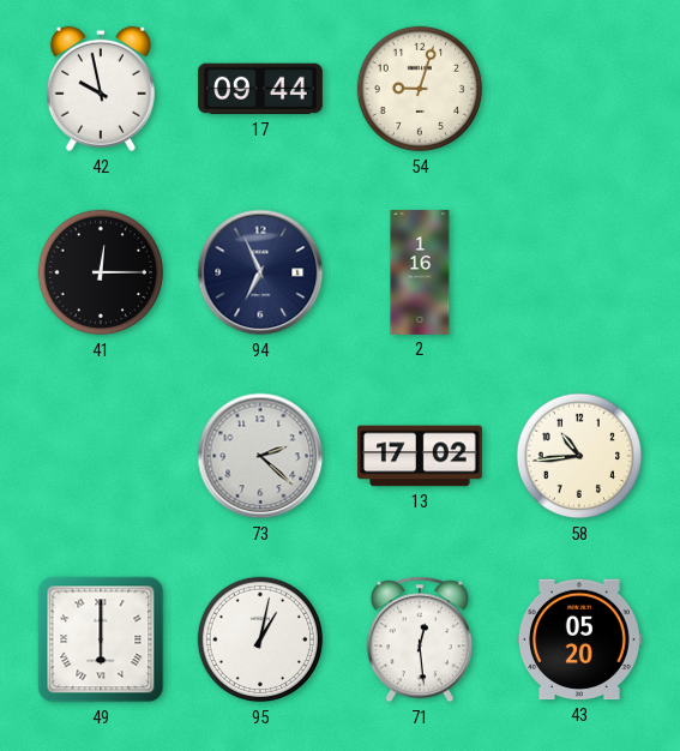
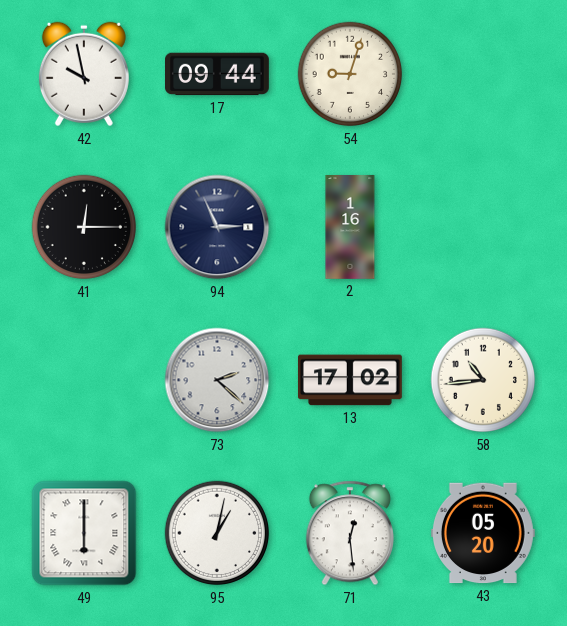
94: 6:56 -> 2:56
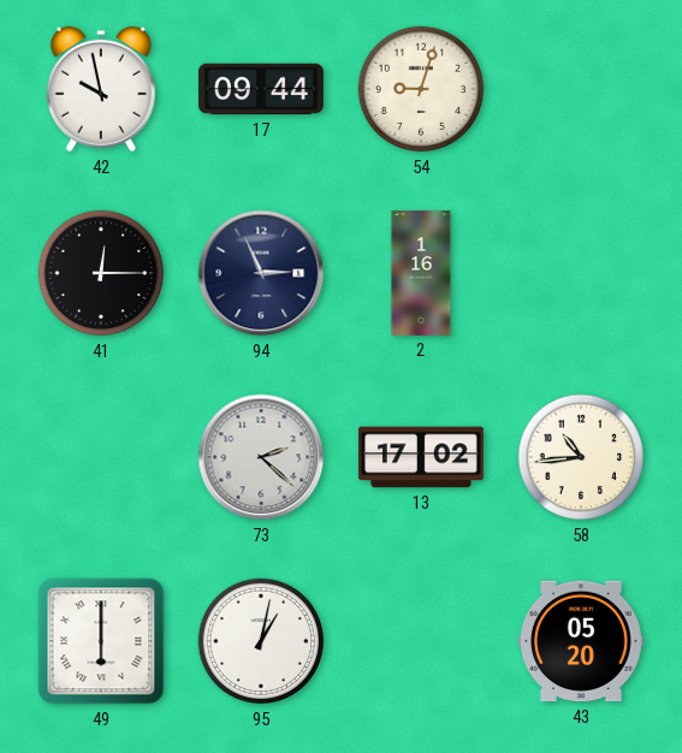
71: 12:29 -> none
